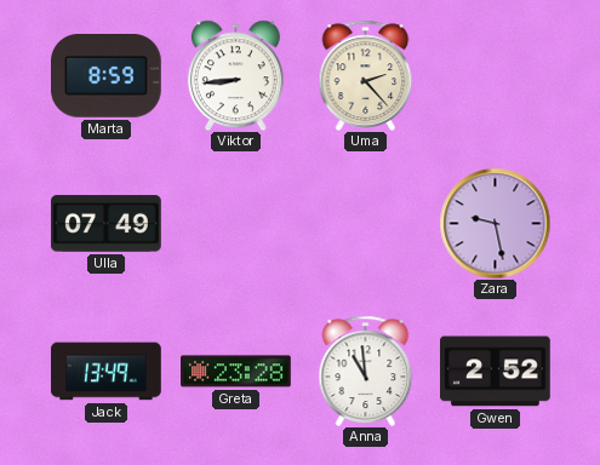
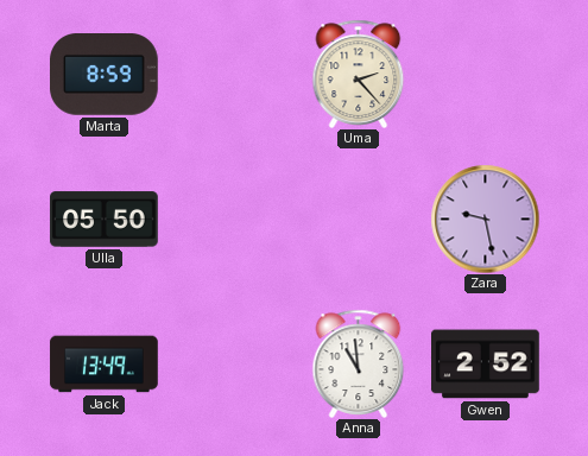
Viktor: 8:44 -> none
Ulla: 07:49 -> 05:50
Greta: 23:28 -> none
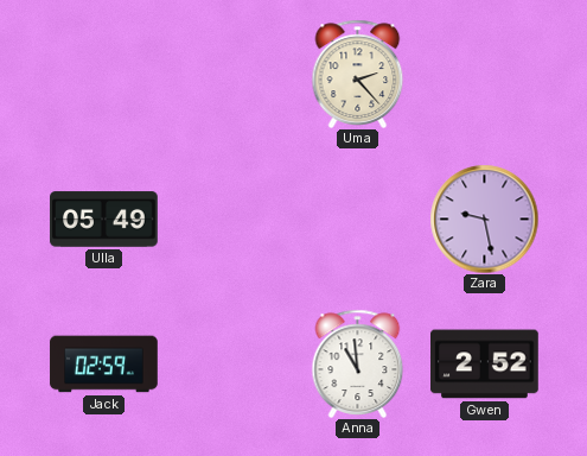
Marta: 8:59 -> none
Ulla: 05:50 -> 05:49
Jack: 13:49 -> 02:59
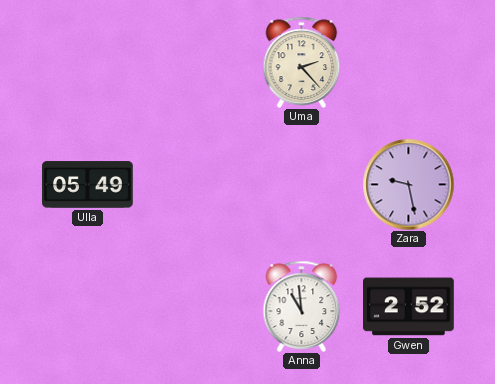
Jack: 02:59 -> none
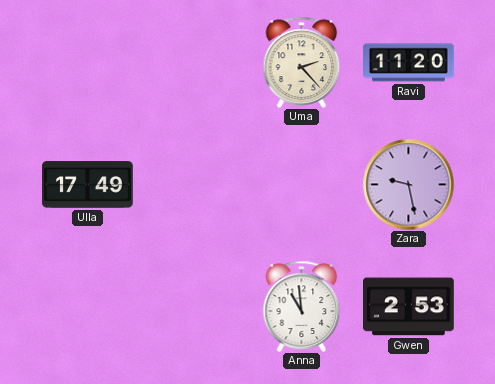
Ravi: none -> 11:20
Ulla: 05:49 -> 17:49
Gwen: 2:52 -> 2:53
